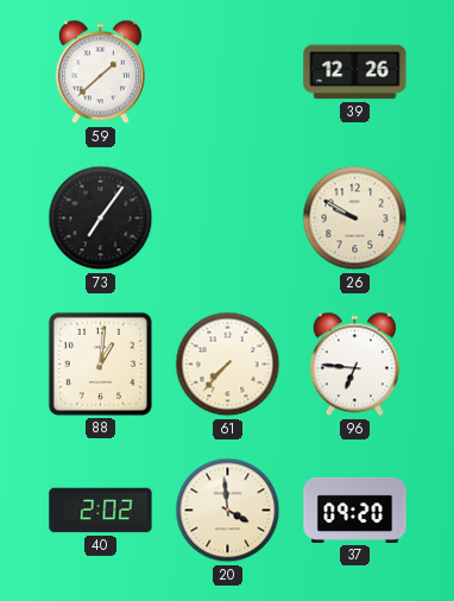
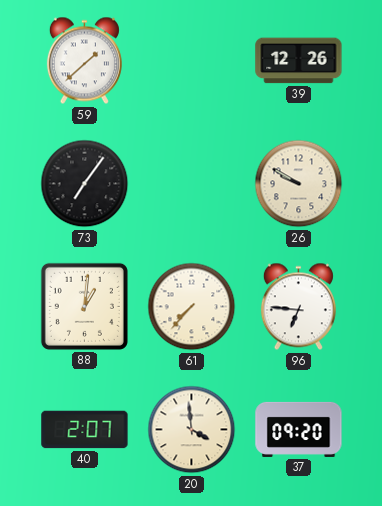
40: 2:02 -> 2:07
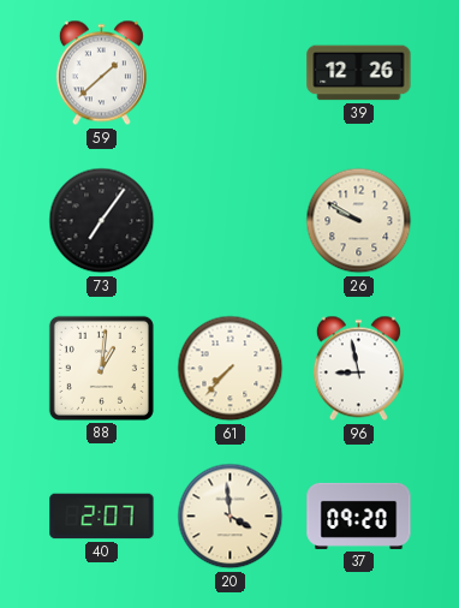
96: 6:46 -> 8:58
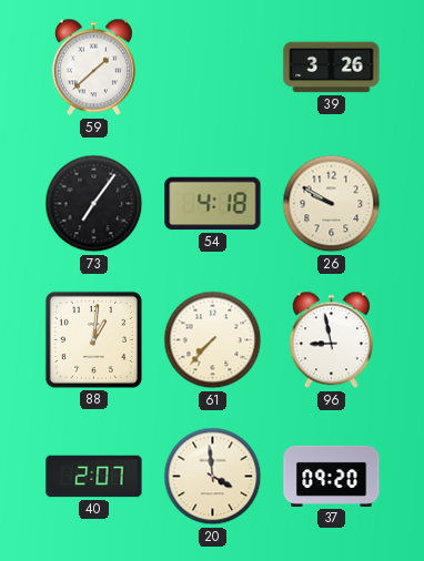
39: 12:26 -> 3:26
54: none -> 4:18
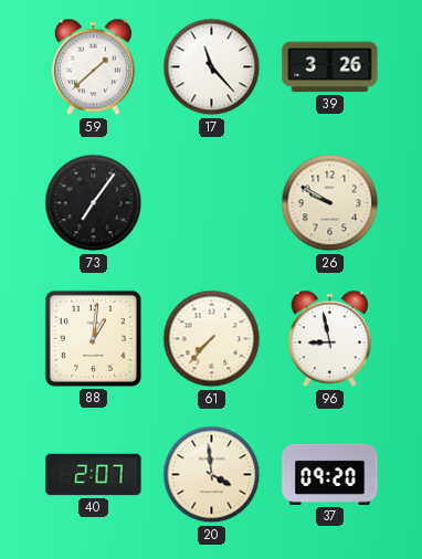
17: none -> 11:23
54: 4:18 -> none
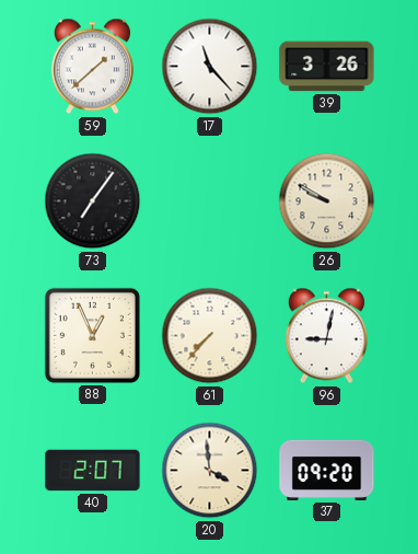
88: 1:01 -> 12:56
96: 8:58 -> 9:02
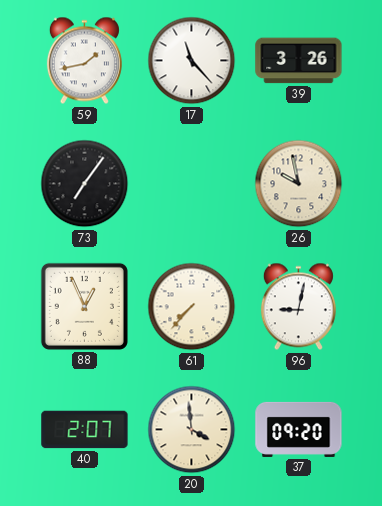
59: 1:38 -> 1:43
26: 9:50 -> 9:58
